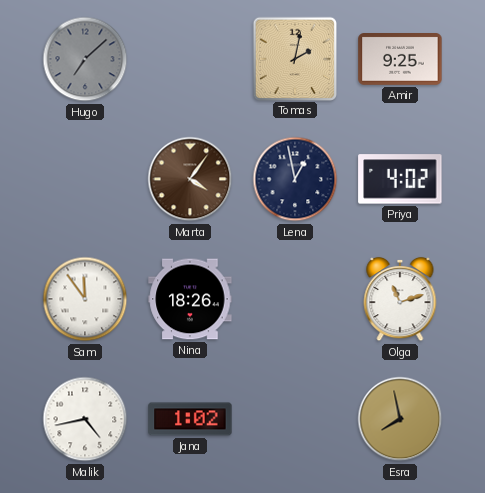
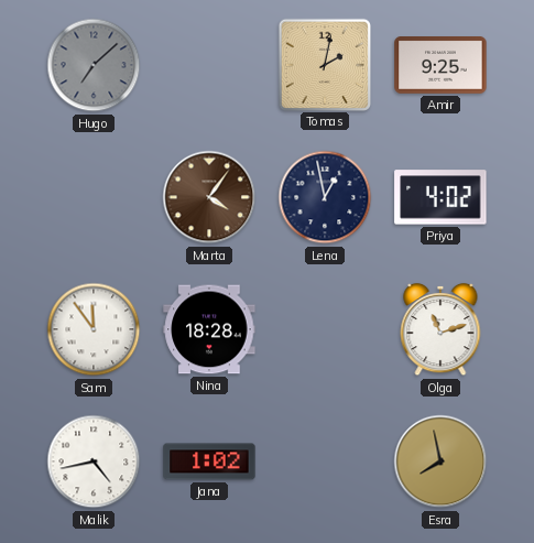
Nina: 18:26 -> 18:28
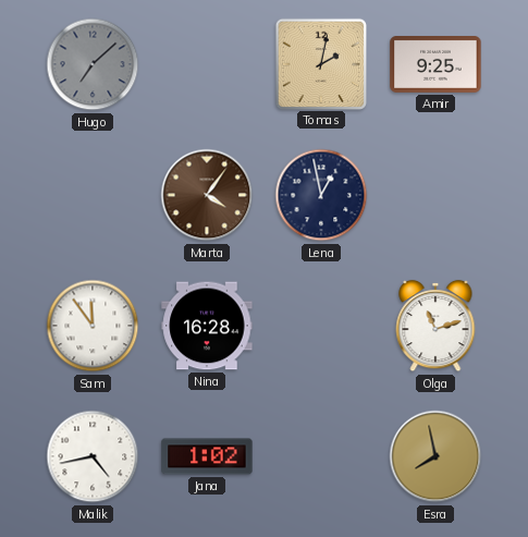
Priya: 4:02 -> none
Nina: 18:28 -> 16:28
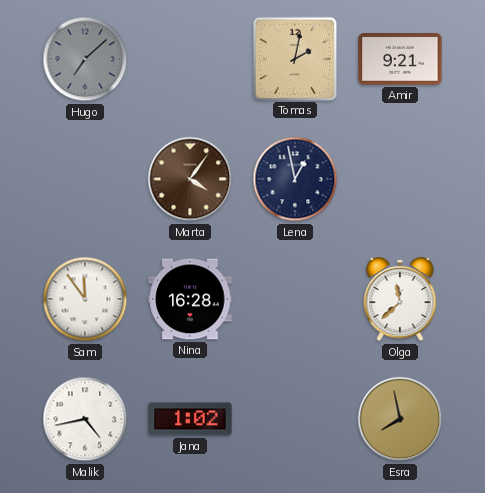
Amir: 9:25 -> 9:21
Olga: 11:12 -> 11:38
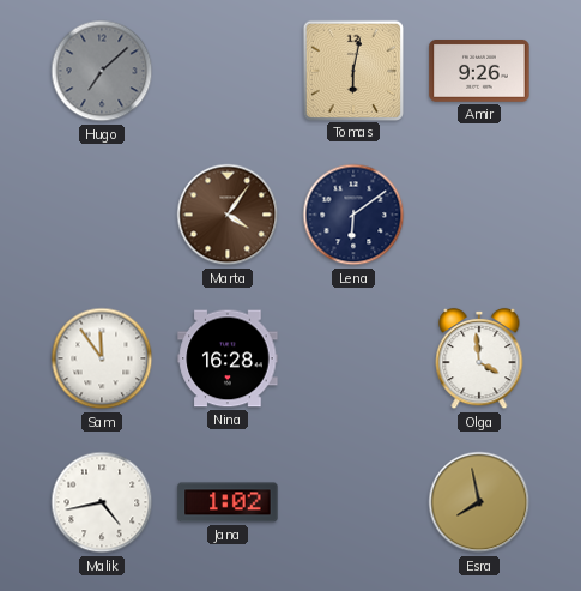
Tomas: 2:02 -> 6:02
Amir: 9:21 -> 9:26
Lena: 12:58 -> 6:09
Olga: 11:38 -> 3:59
